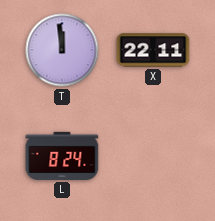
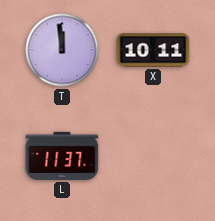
X: 22:11 -> 10:11
L: 8:24 -> 11:37
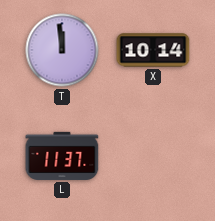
X: 10:11 -> 10:14
